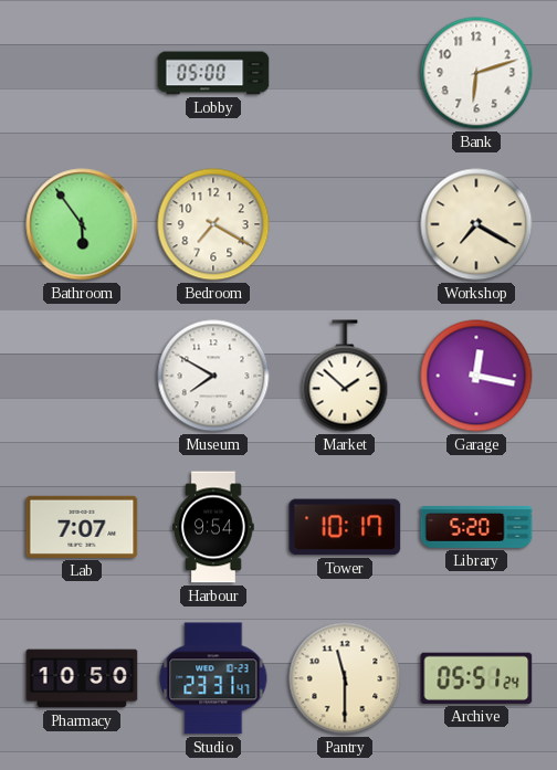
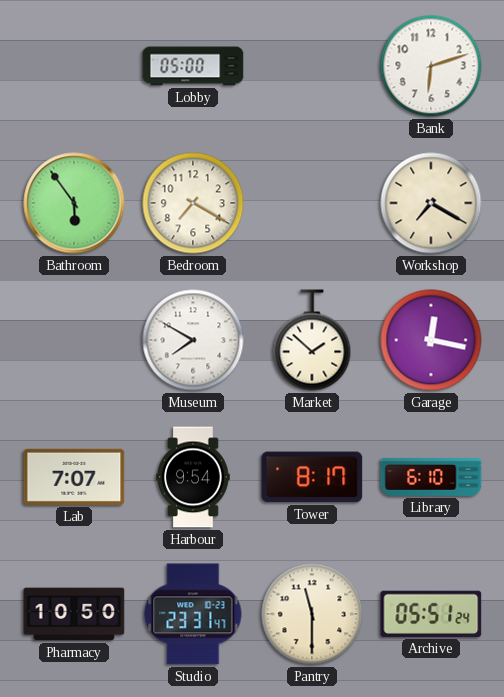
Tower: 10:17 -> 8:17
Library: 5:20 -> 6:10
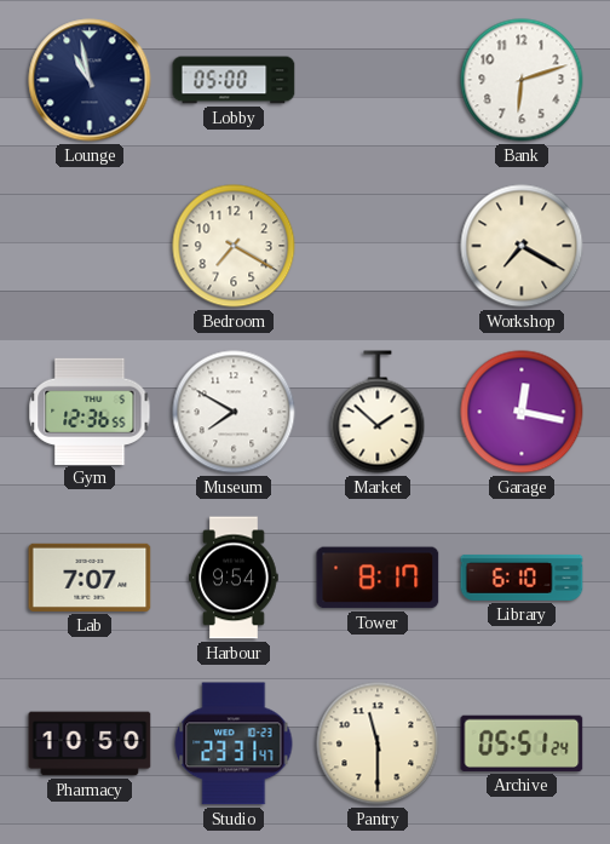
Lounge: none -> 10:58
Bathroom: 5:54 -> none
Gym: none -> 12:36
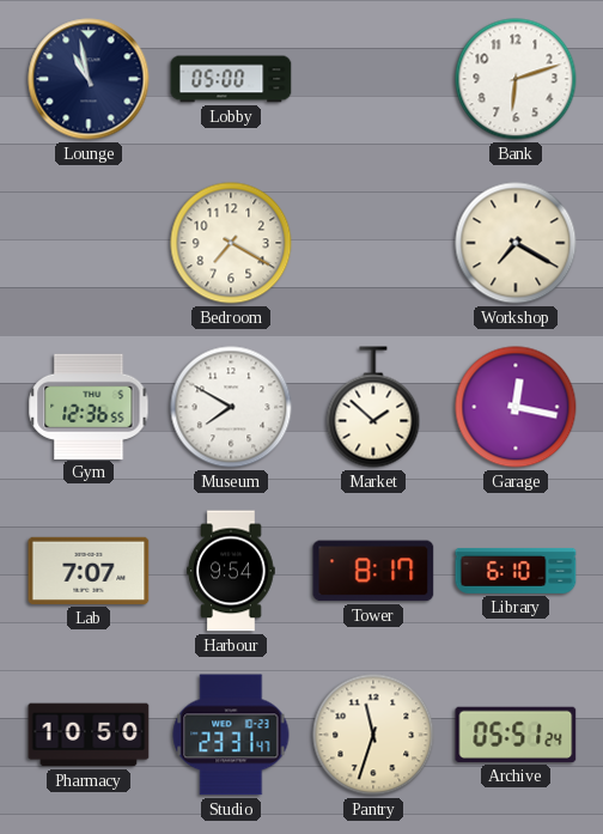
Pantry: 11:30 -> 11:33
